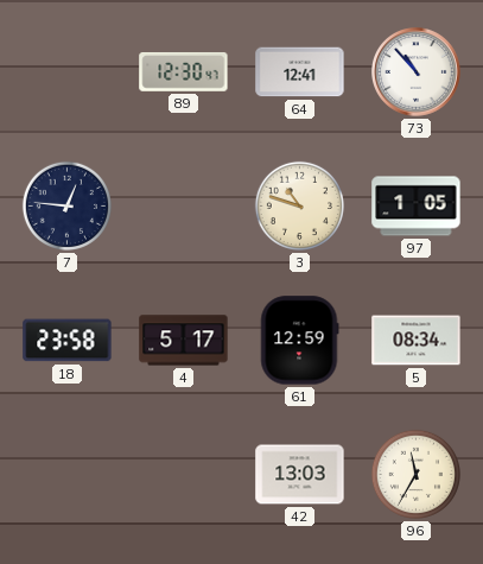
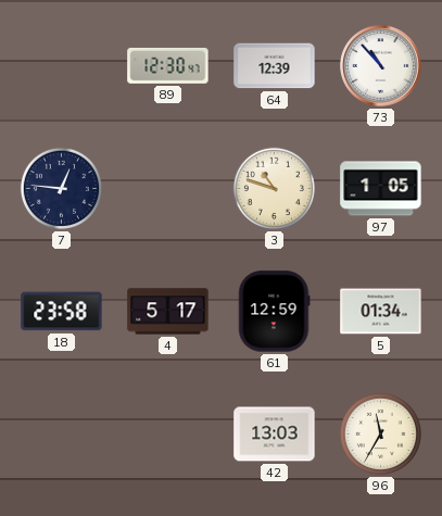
64: 12:41 -> 12:39
5: 08:34 -> 01:34
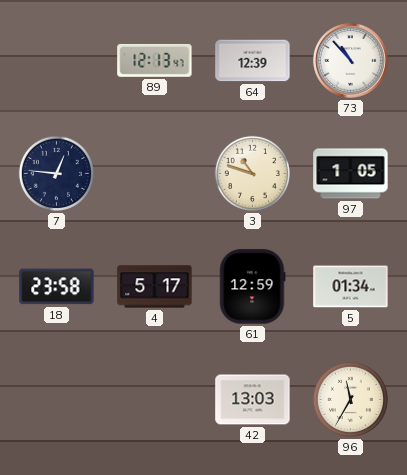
89: 12:30 -> 12:13
